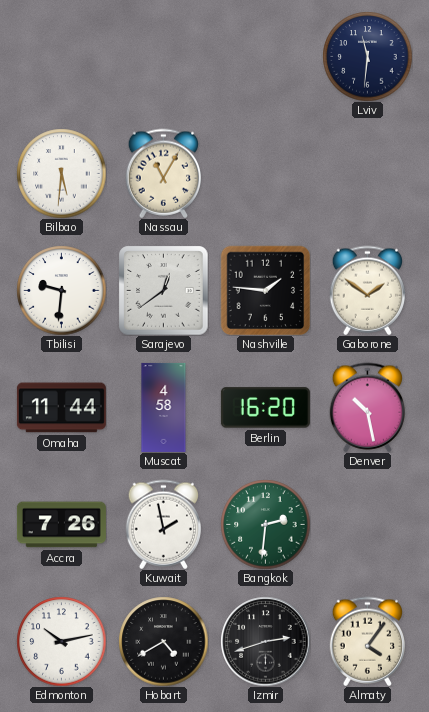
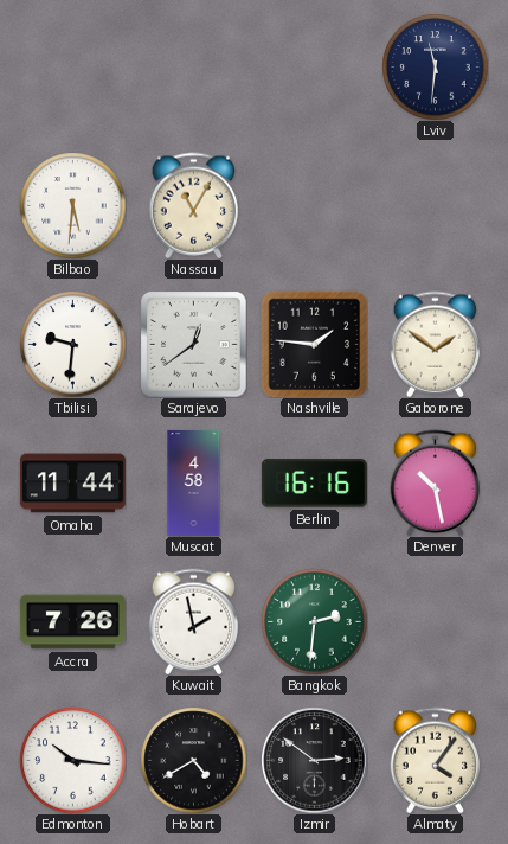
Berlin: 16:20 -> 16:16
Edmonton: 10:13 -> 10:16
Izmir: 2:42 -> 2:51
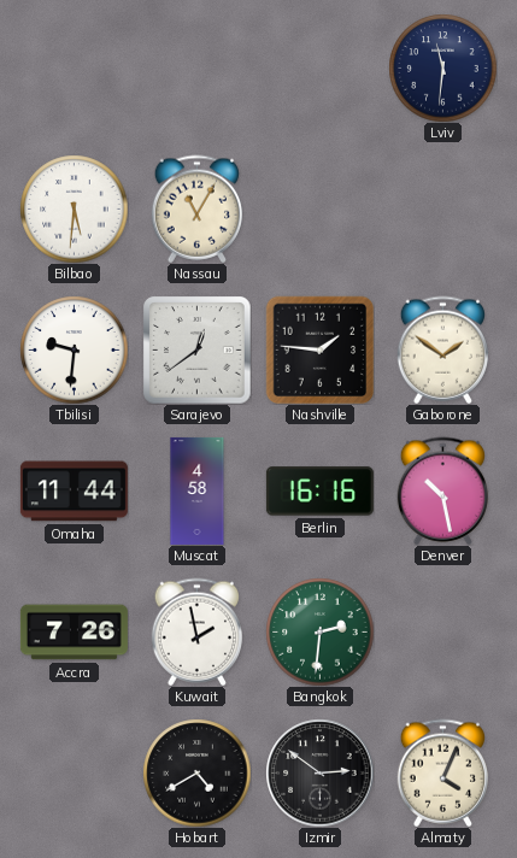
Edmonton: 10:16 -> none
Almaty: 4:06 -> 4:04
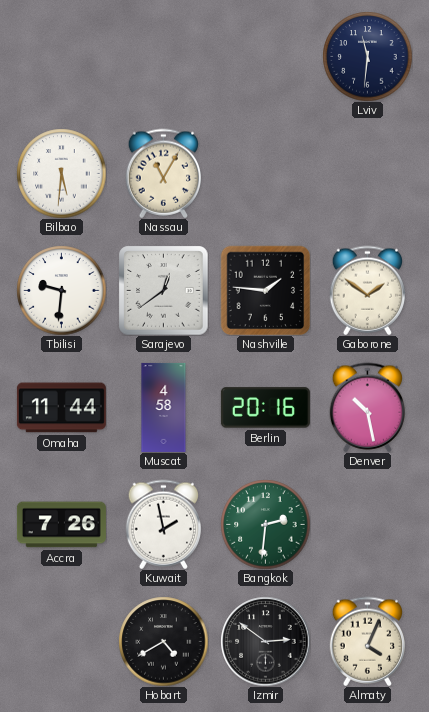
Berlin: 16:16 -> 20:16
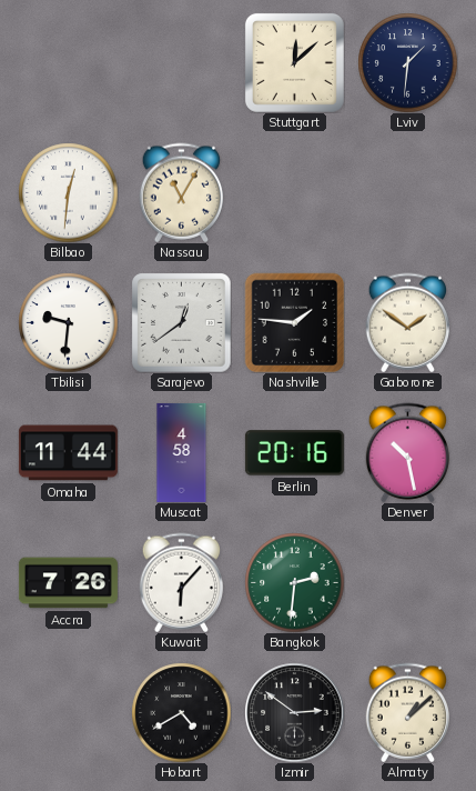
Stuttgart: none -> 12:08
Lviv: 11:31 -> 1:31
Bilbao: 5:31 -> 12:31
Kuwait: 1:58 -> 6:07
Almaty: 4:04 -> 1:08
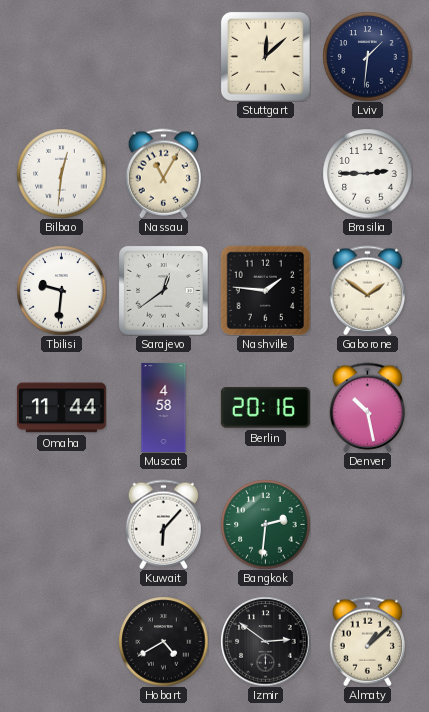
Brasilia: none -> 2:45
Accra: 7:26 -> none
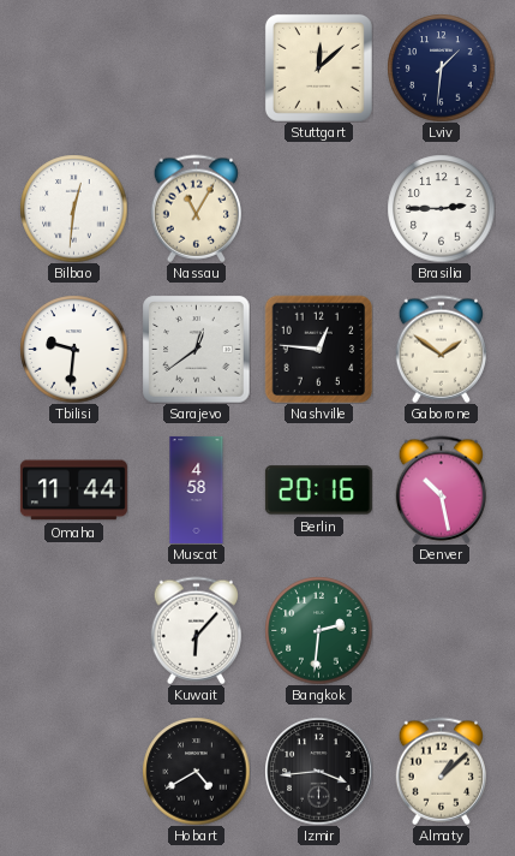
Nashville: 1:46 -> 12:46
Izmir: 2:51 -> 3:44
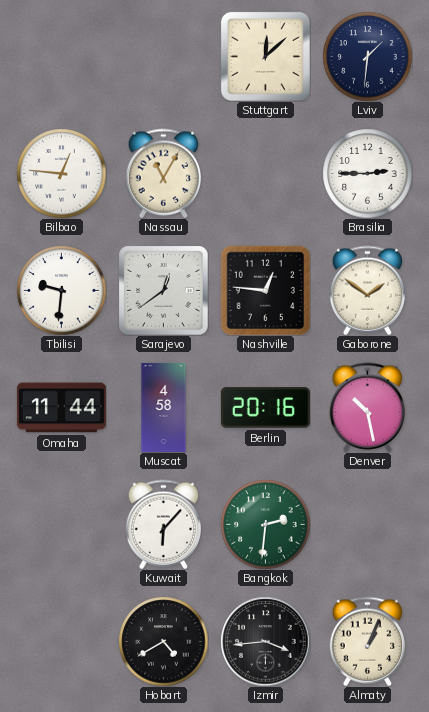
Bilbao: 12:31 -> 12:46
Almaty: 1:08 -> 1:04
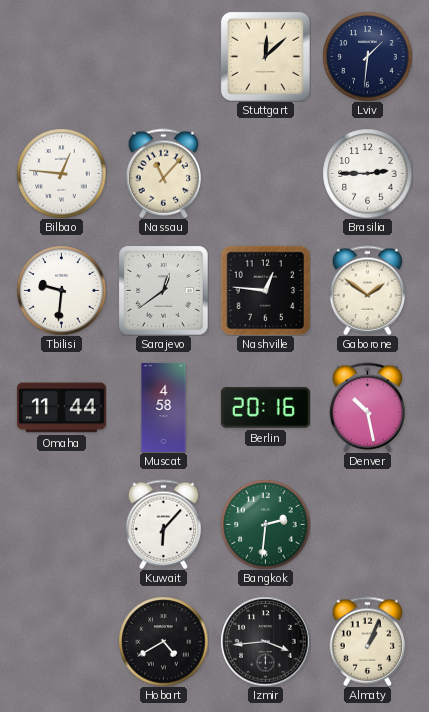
Nassau: 11:05 -> 11:07
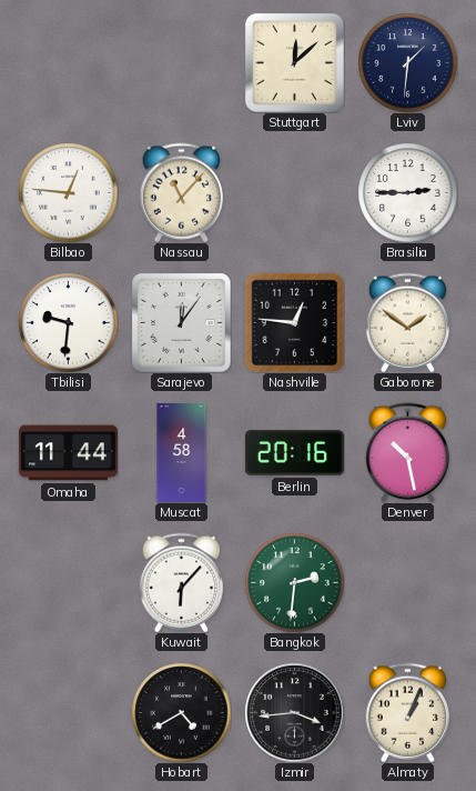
Sarajevo: 12:39 -> 12:06
